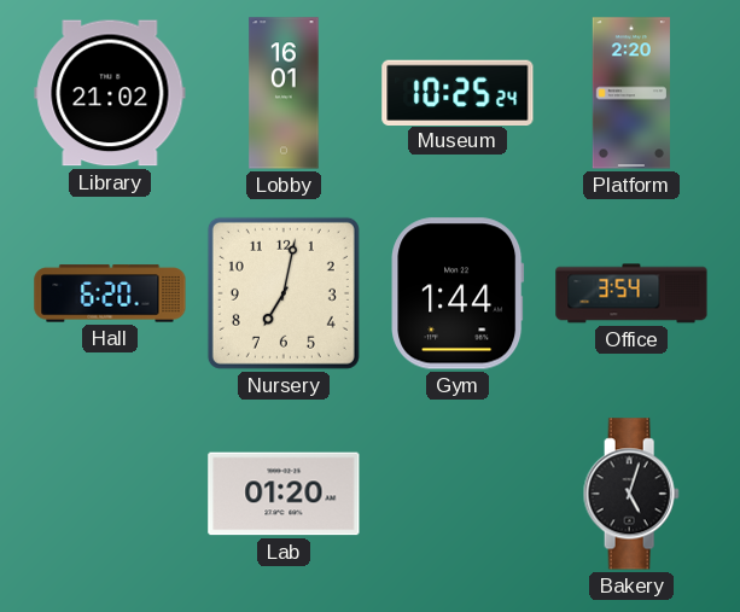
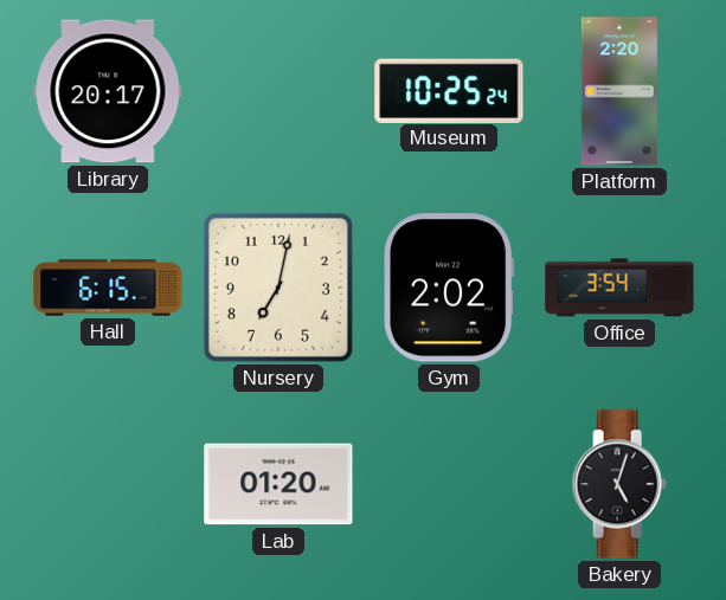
Library: 21:02 -> 20:17
Lobby: 16:01 -> none
Hall: 6:20 -> 6:15
Gym: 1:44 -> 2:02
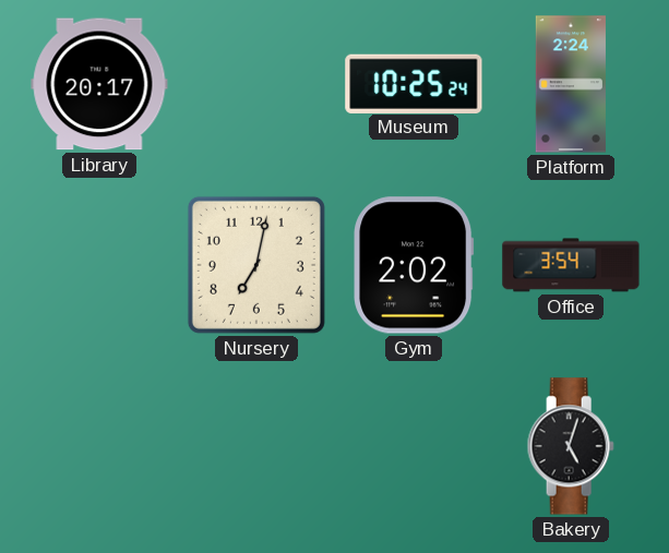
Platform: 2:20 -> 2:24
Hall: 6:15 -> none
Lab: 01:20 -> none
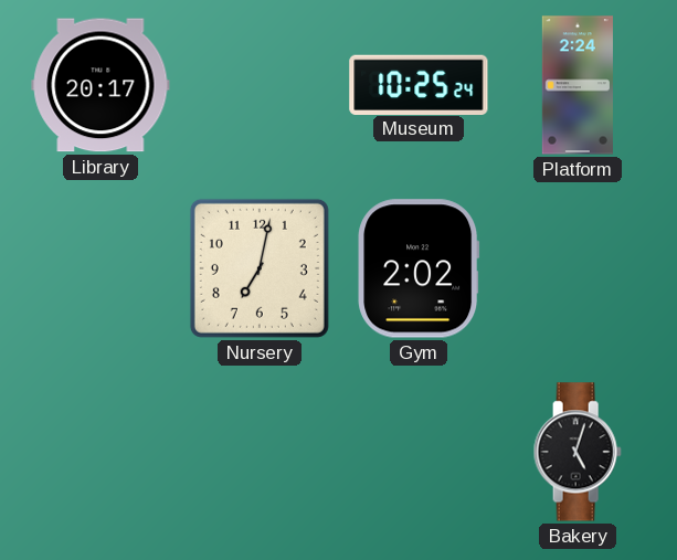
Office: 3:54 -> none
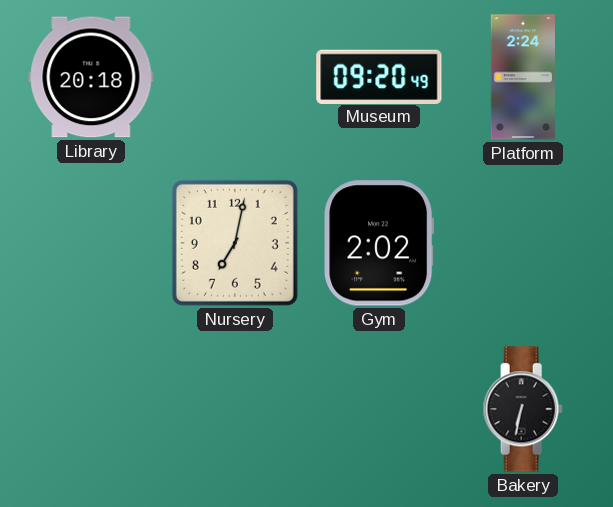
Library: 20:17 -> 20:18
Museum: 10:25 -> 09:20
Bakery: 5:03 -> 6:32
